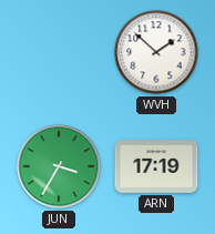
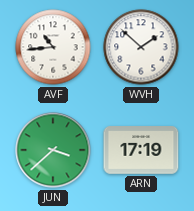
AVF: none -> 10:44
JUN: 3:35 -> 3:38
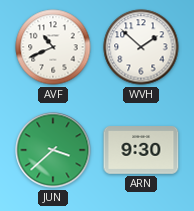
AVF: 10:44 -> 10:41
ARN: 17:19 -> 9:30
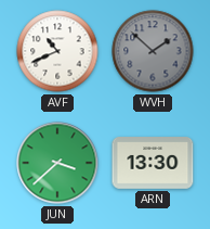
WVH dial: white -> grey
ARN: 9:30 -> 13:30
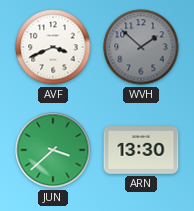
AVF: 10:41 -> 3:41
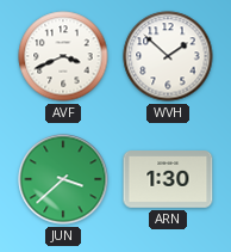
WVH dial: grey -> white
ARN: 13:30 -> 1:30
